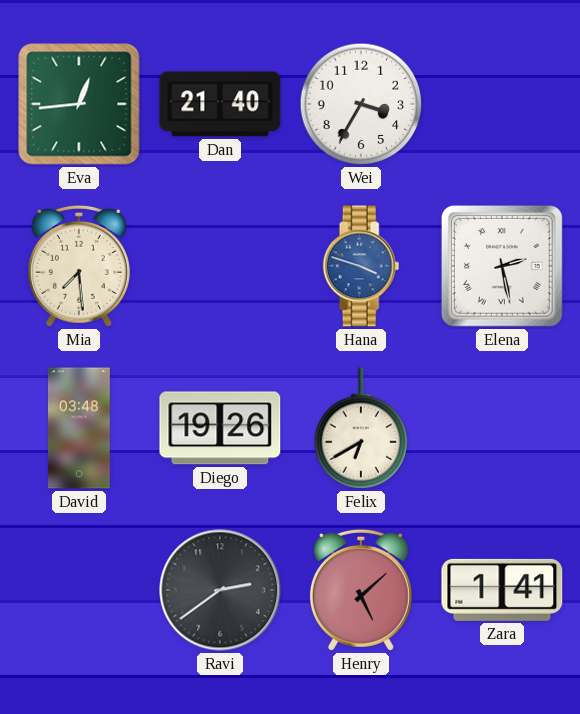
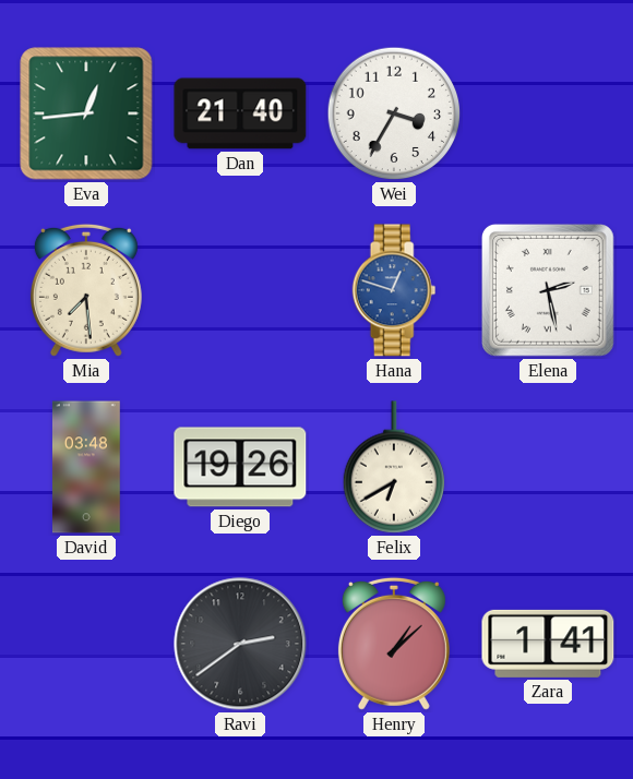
Hana: 3:48 -> 12:48
Henry: 5:08 -> 1:08
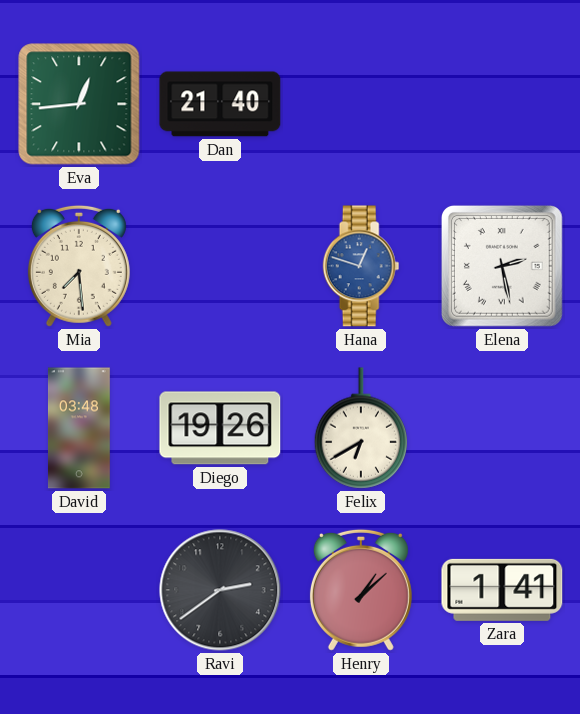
Wei: 3:35 -> none
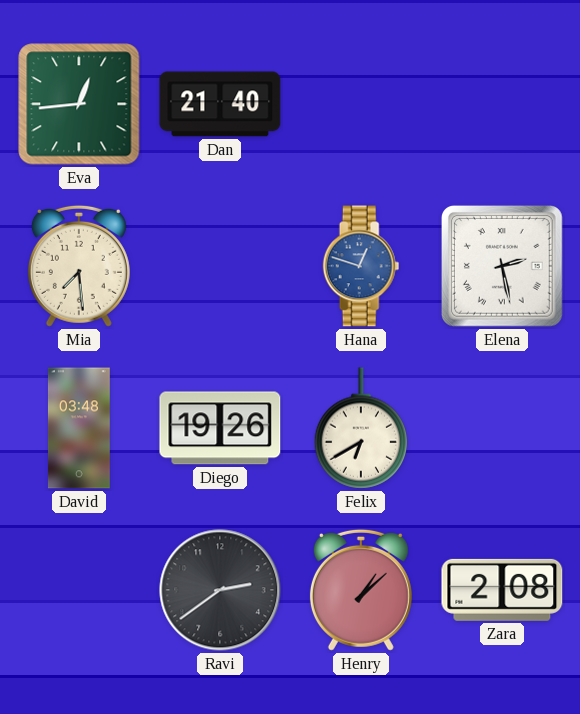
Zara: 1:41 -> 2:08
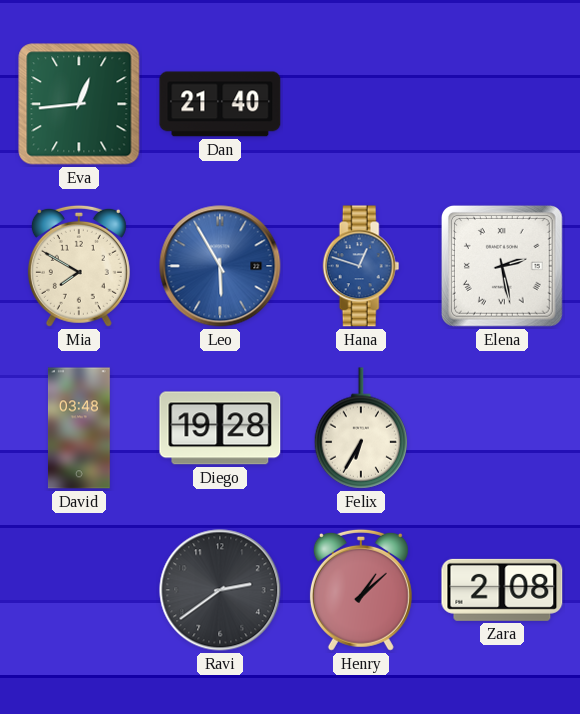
Mia: 7:29 -> 7:50
Leo: none -> 5:55
Diego: 19:26 -> 19:28
Felix: 6:40 -> 6:35
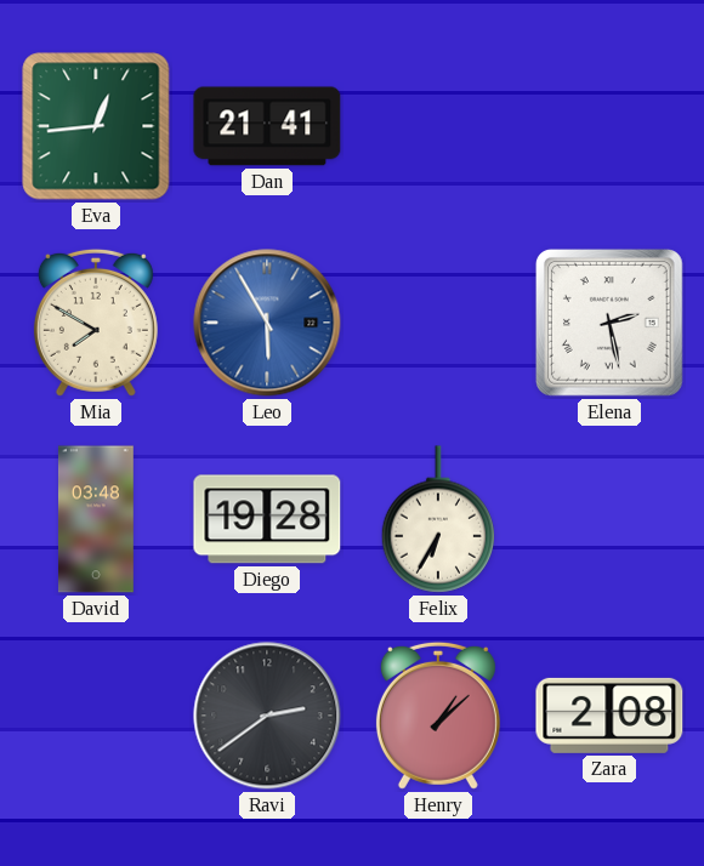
Dan: 21:40 -> 21:41
Hana: 12:48 -> none
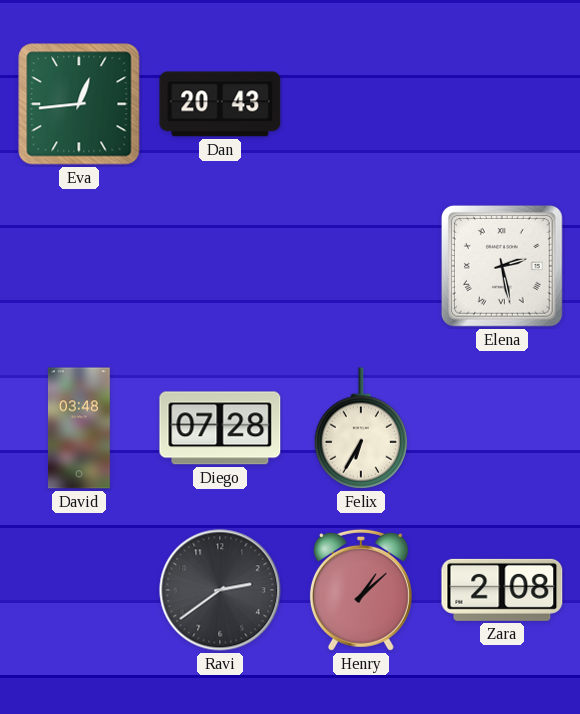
Dan: 21:41 -> 20:43
Mia: 7:50 -> none
Leo: 5:55 -> none
Diego: 19:28 -> 07:28
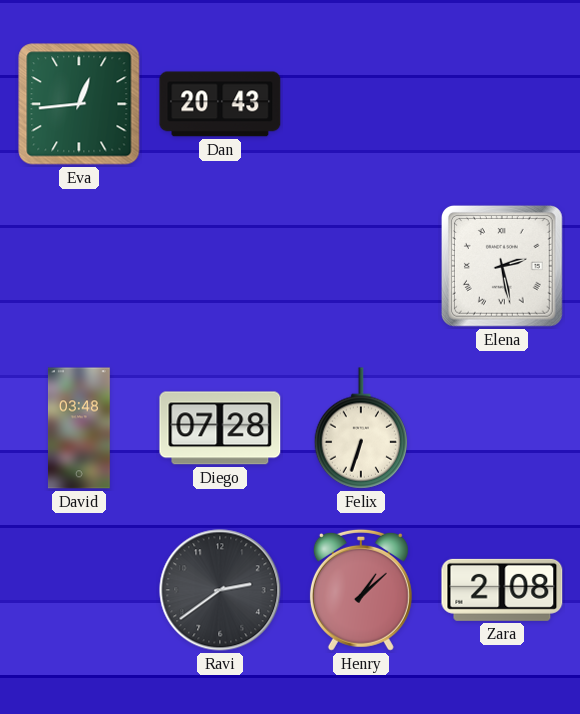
Felix: 6:35 -> 6:33
